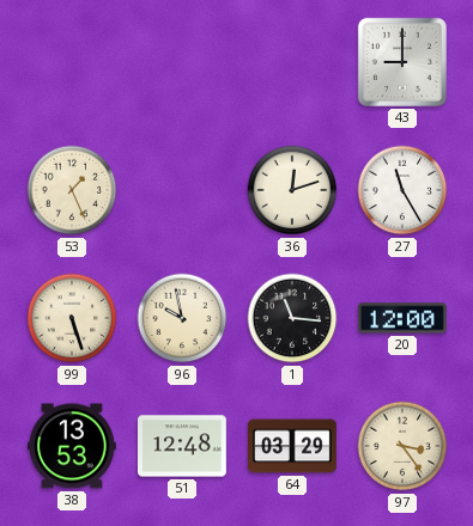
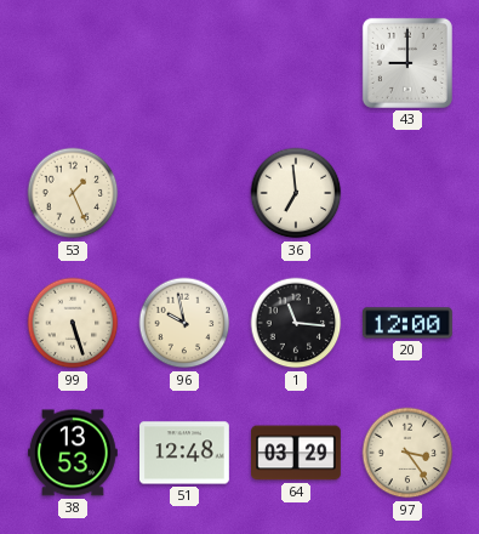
36: 12:12 -> 6:59
27: 11:25 -> none
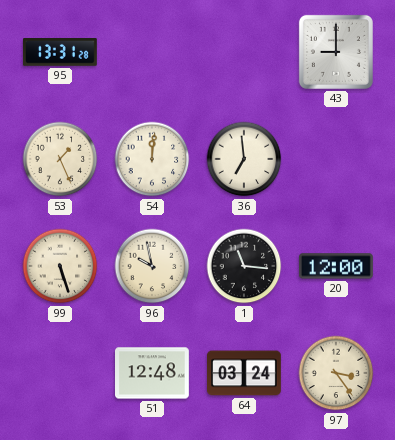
95: none -> 13:31
54: none -> 12:01
38: 13:53 -> none
64: 03:29 -> 03:24
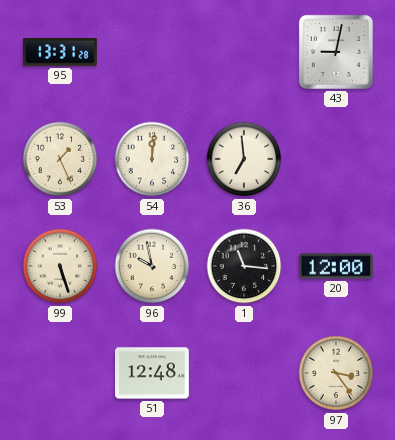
43: 9:00 -> 9:02
64: 03:24 -> none
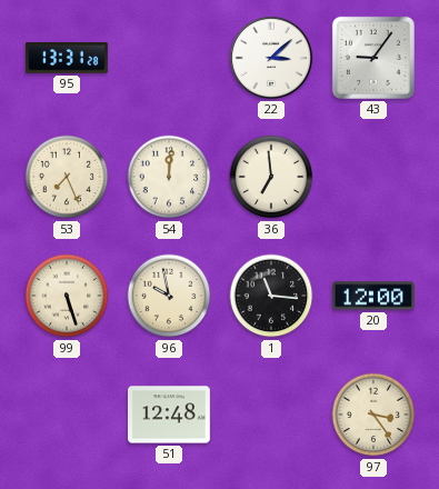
22: none -> 3:08
43: 9:02 -> 9:06
53: 1:26 -> 7:26
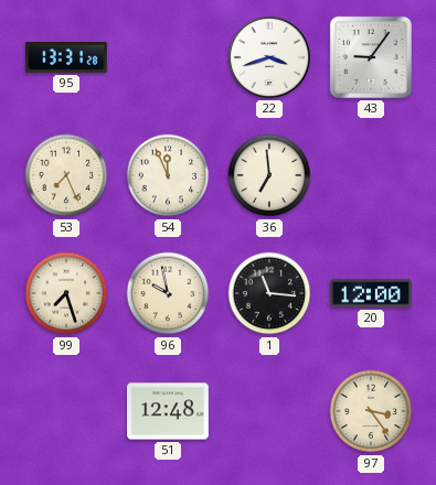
22: 3:08 -> 3:42
54: 12:01 -> 11:56
99: 5:27 -> 7:27
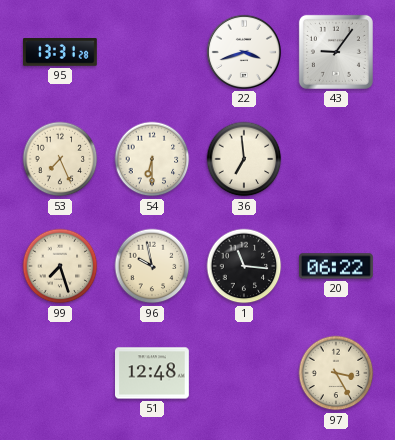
54: 11:56 -> 6:30
20: 12:00 -> 06:22
97: 3:24 -> 3:25
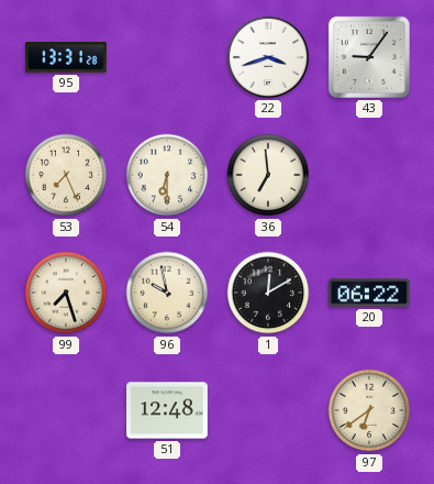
1: 11:16 -> 12:10
97: 3:25 -> 6:39
